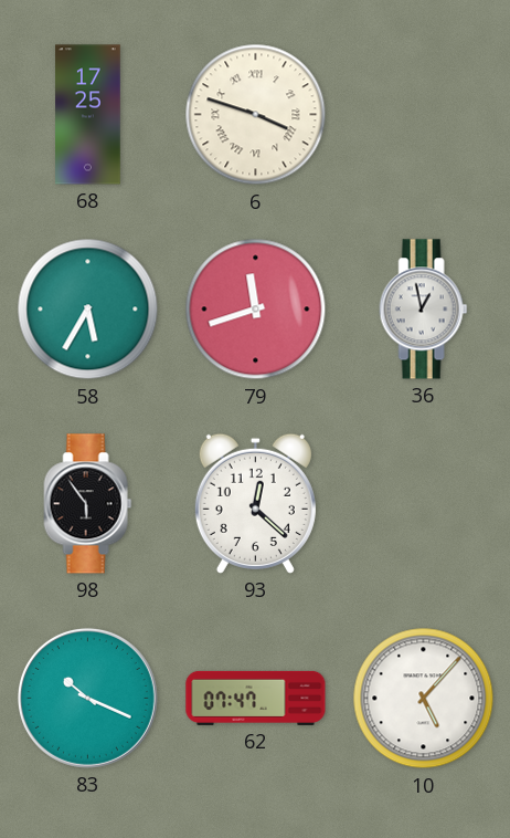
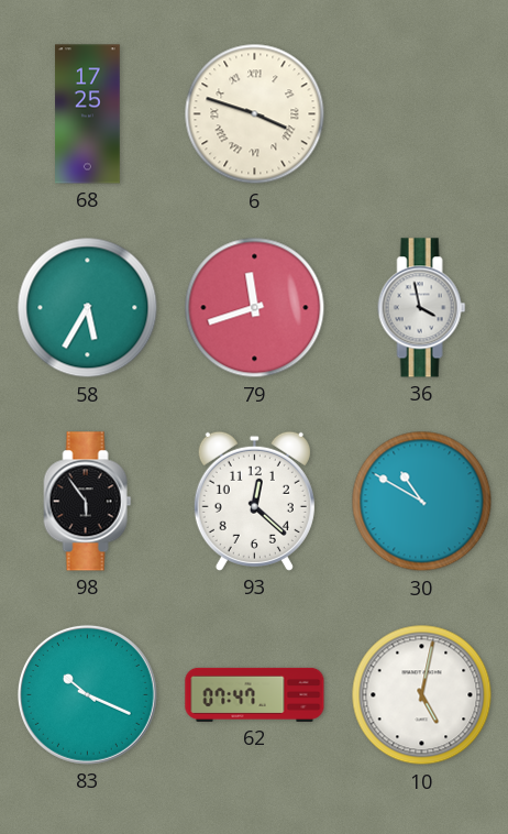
36: 12:58 -> 3:58
30: none -> 10:50
10: 5:07 -> 5:02
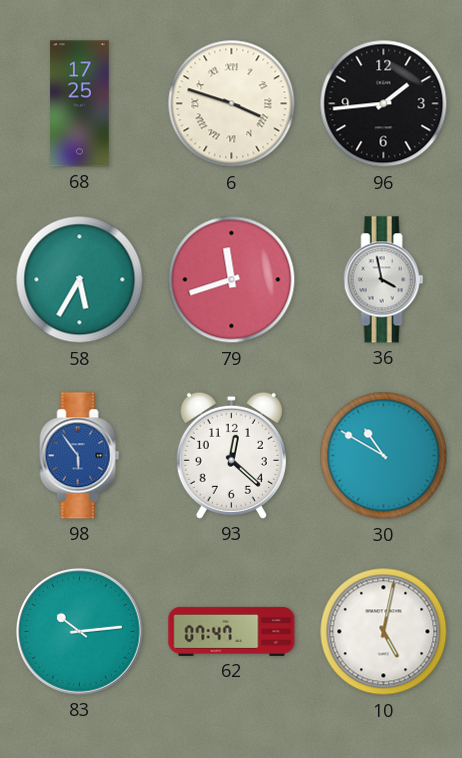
96: none -> 1:44
98 dial: black -> blue
83: 10:19 -> 10:14
